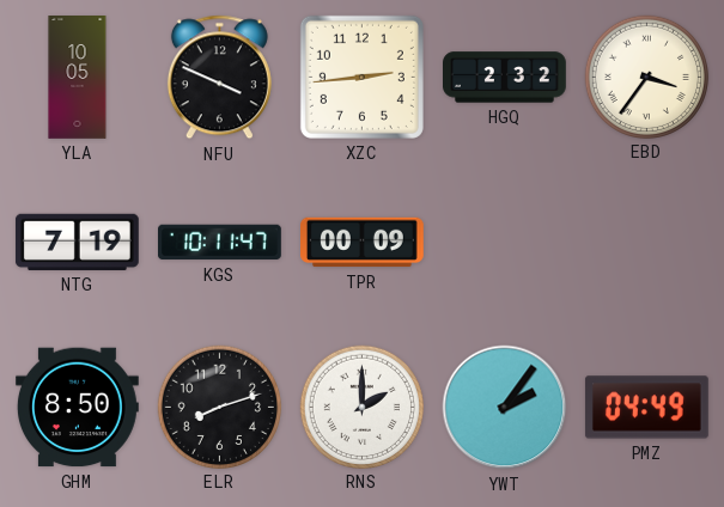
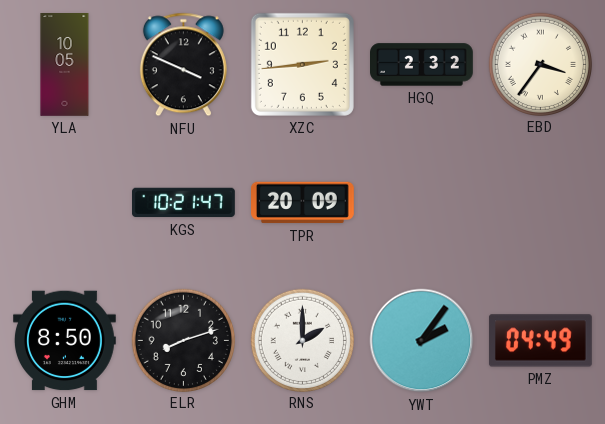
NTG: 7:19 -> none
KGS: 10:11 -> 10:21
TPR: 00:09 -> 20:09
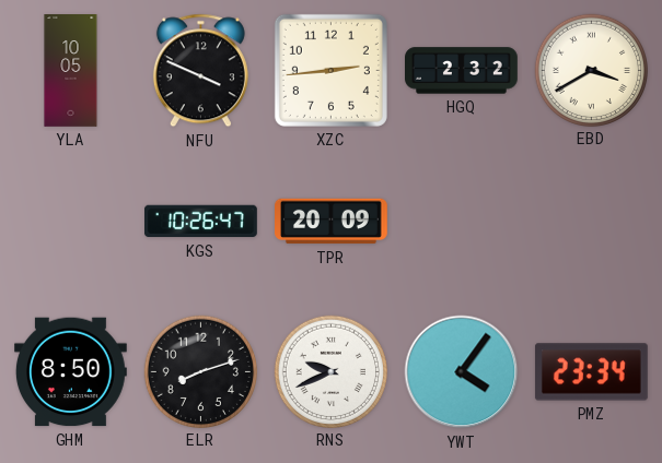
EBD: 3:36 -> 3:40
KGS: 10:21 -> 10:26
RNS: 2:00 -> 9:41
YWT: 2:06 -> 4:06
PMZ: 04:49 -> 23:34
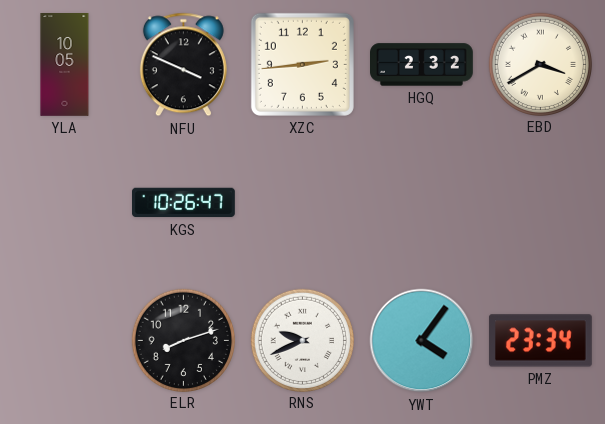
TPR: 20:09 -> none
GHM: 8:50 -> none
